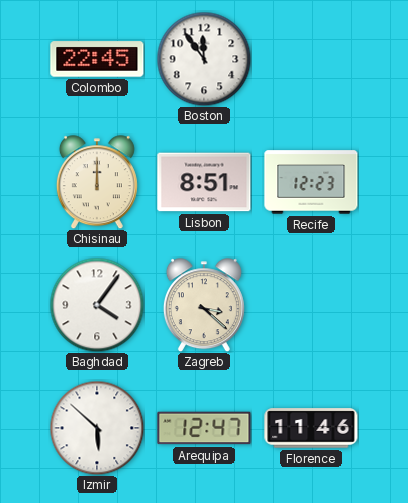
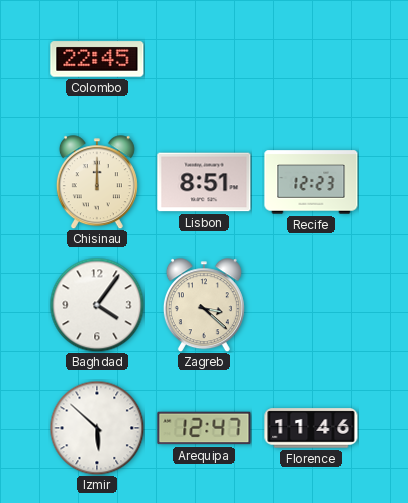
Boston: 11:54 -> none
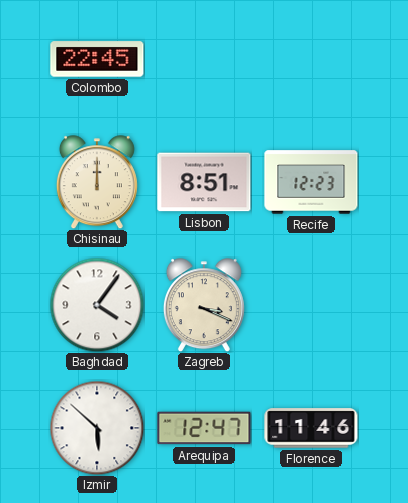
Zagreb: 3:22 -> 3:19
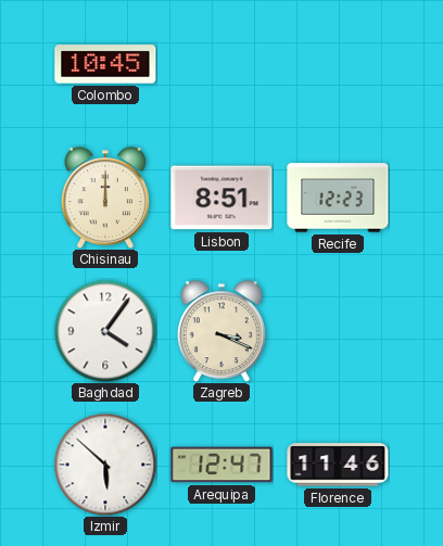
Colombo: 22:45 -> 10:45
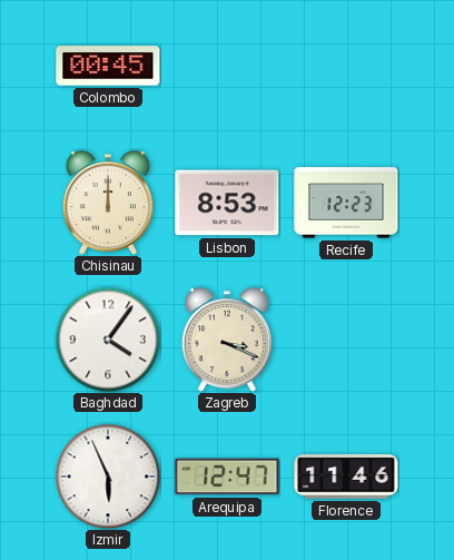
Colombo: 10:45 -> 00:45
Lisbon: 8:51 -> 8:53
Izmir: 5:52 -> 5:56
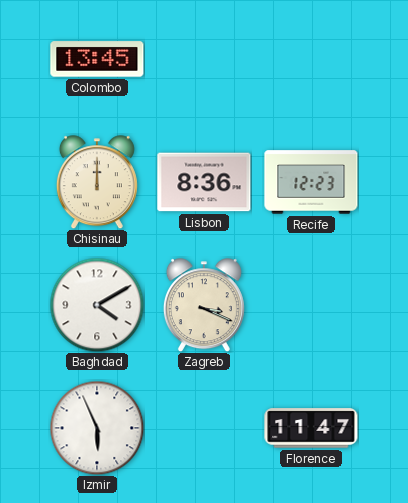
Colombo: 00:45 -> 13:45
Lisbon: 8:53 -> 8:36
Baghdad: 4:06 -> 4:10
Arequipa: 12:47 -> none
Florence: 11:46 -> 11:47
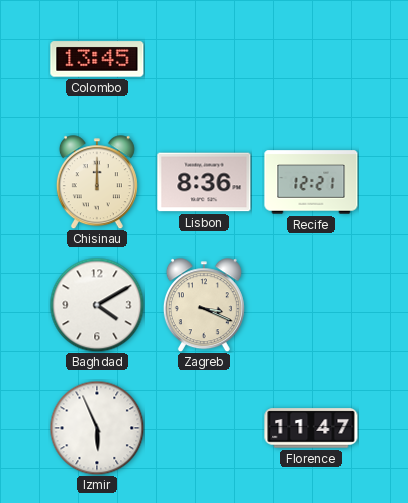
Recife: 12:23 -> 12:21
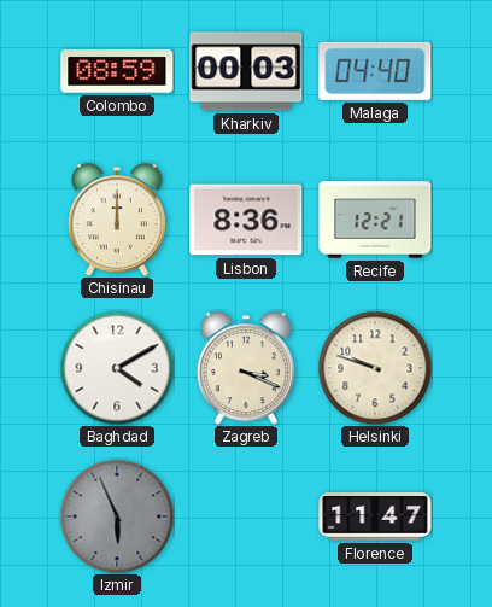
Colombo: 13:45 -> 08:59
Kharkiv: none -> 00:03
Malaga: none -> 04:40
Helsinki: none -> 9:48
Izmir dial: white -> grey
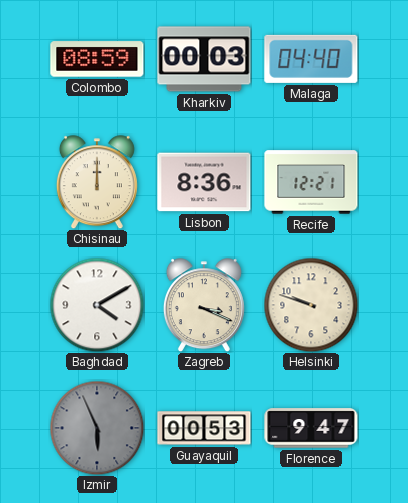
Guayaquil: none -> 00:53
Florence: 11:47 -> 9:47
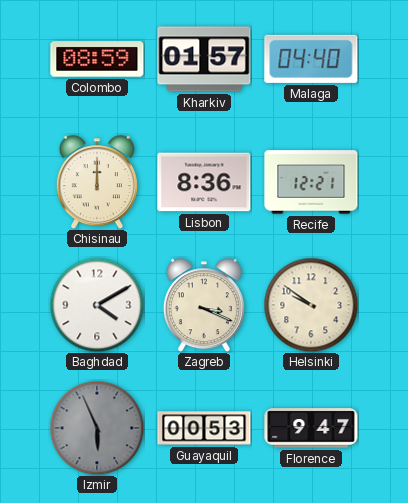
Kharkiv: 00:03 -> 01:57
Helsinki: 9:48 -> 9:51
